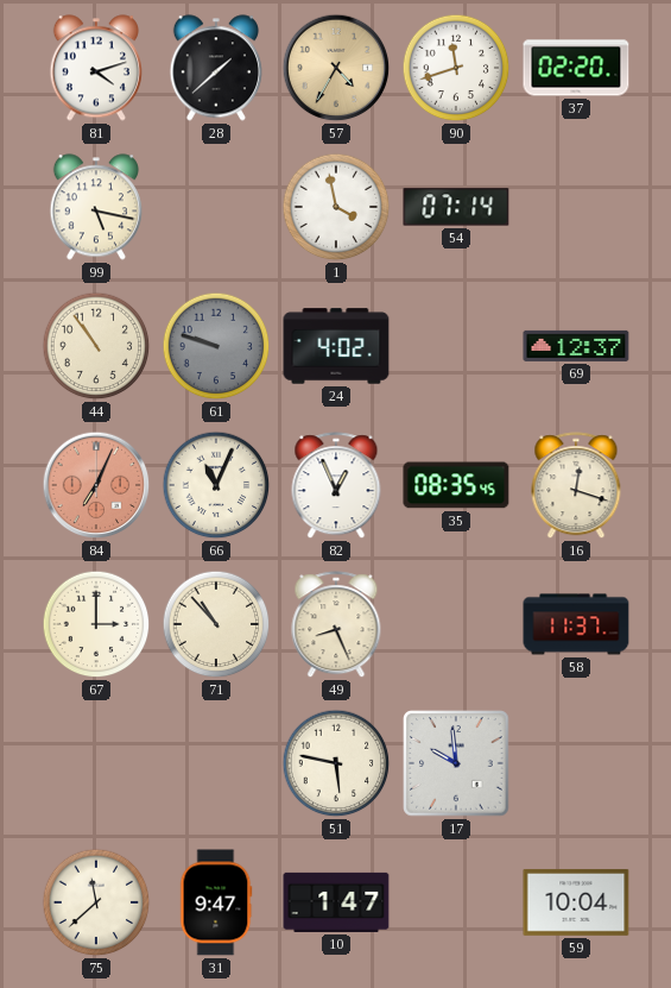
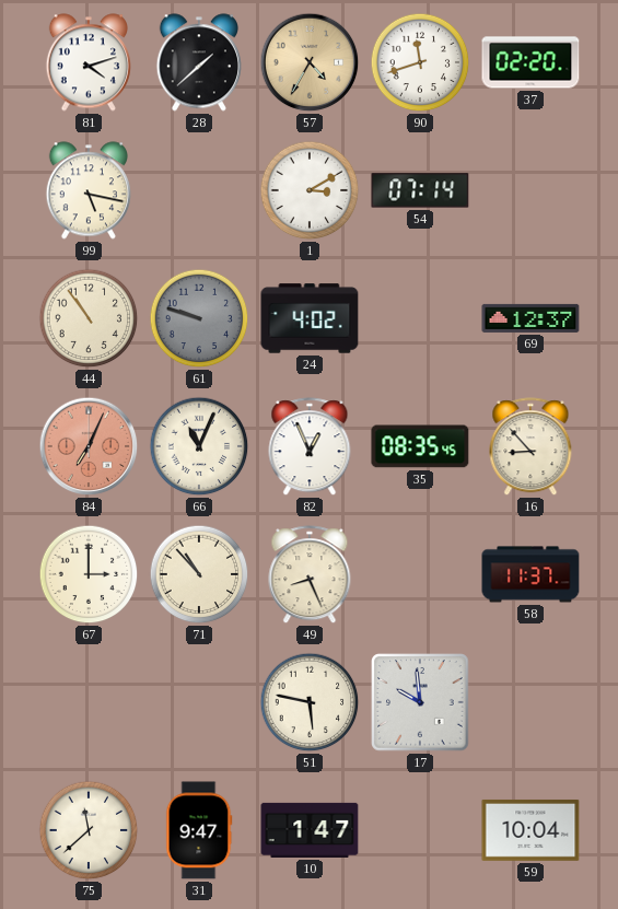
1: 3:58 -> 3:10
16: 12:18 -> 8:53
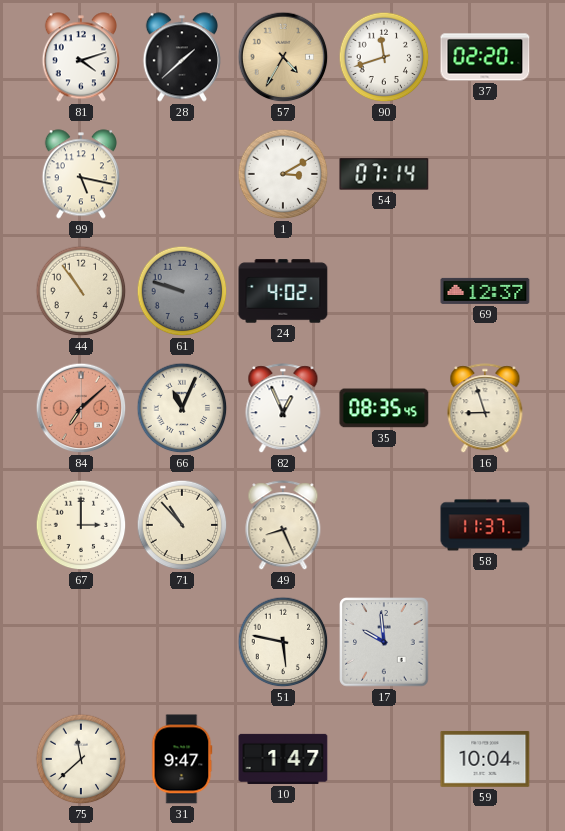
84: 7:04 -> 7:08
16: 8:53 -> 8:57
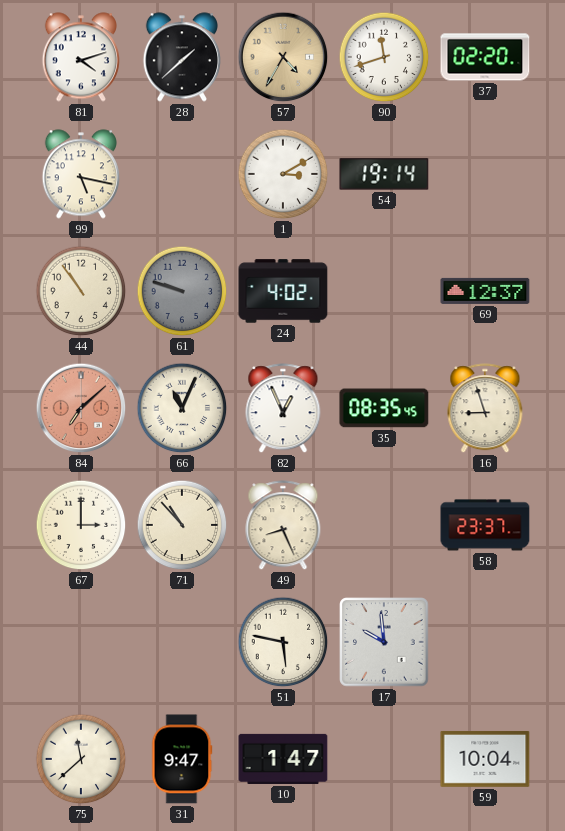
54: 07:14 -> 19:14
58: 11:37 -> 23:37
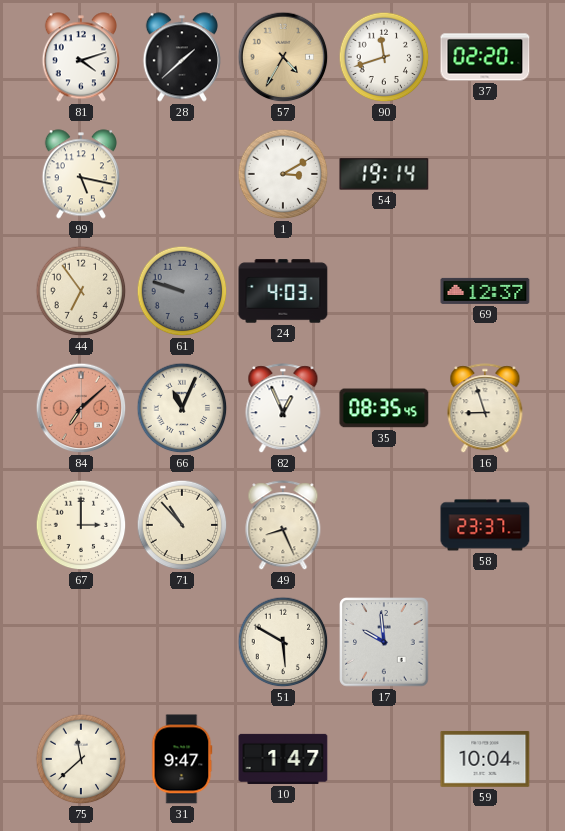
44: 10:54 -> 6:54
24: 4:02 -> 4:03
51: 5:47 -> 5:50
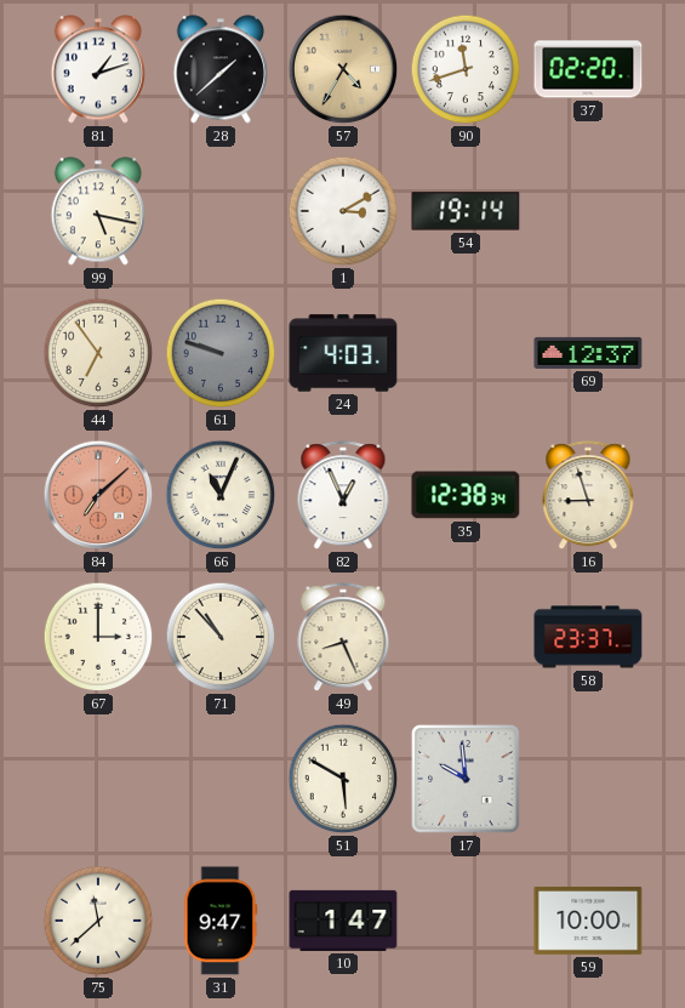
81: 4:12 -> 1:12
35: 08:35 -> 12:38
59: 10:04 -> 10:00
